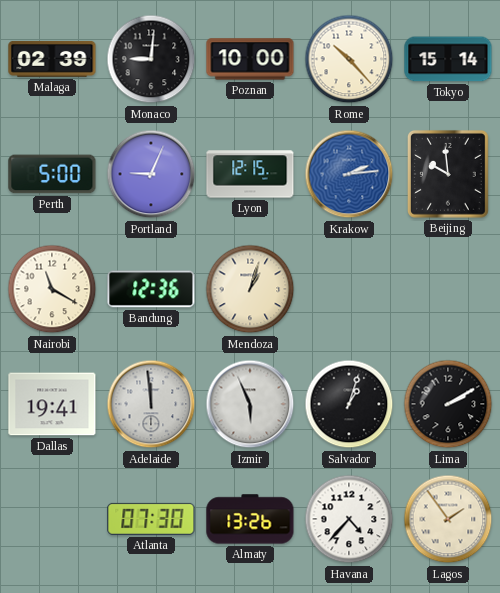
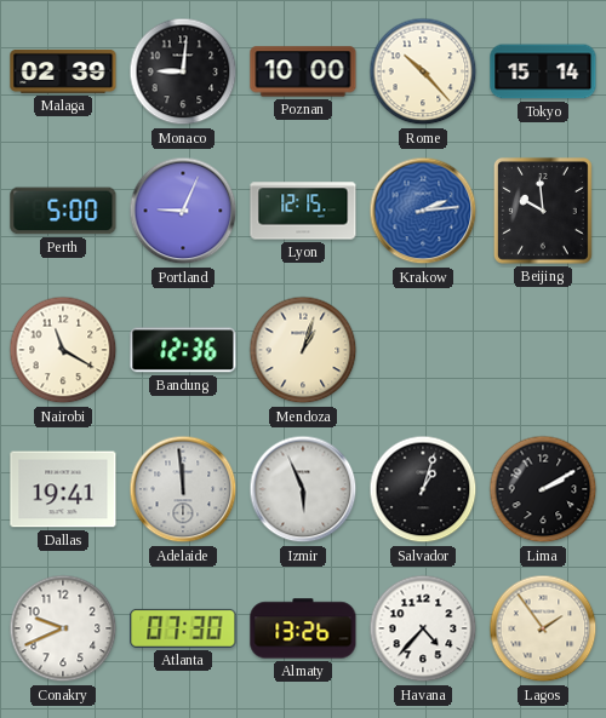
Conakry: none -> 9:41
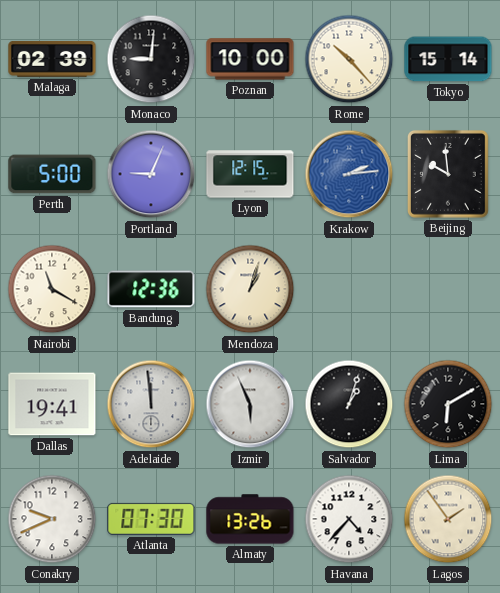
Lima: 2:10 -> 6:10
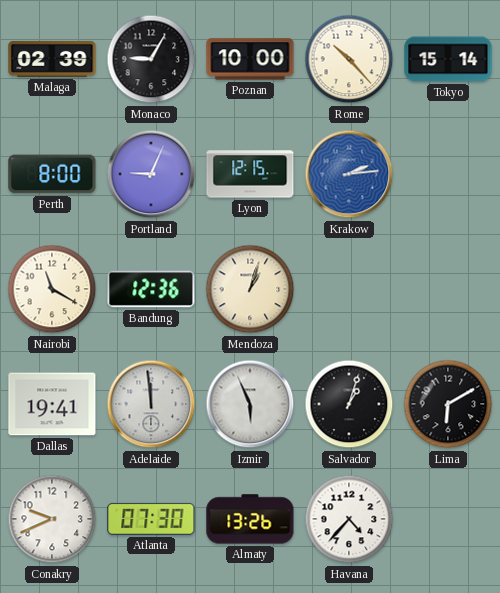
Monaco: 9:01 -> 9:05
Perth: 5:00 -> 8:00
Beijing: 9:59 -> none
Lagos: 1:54 -> none
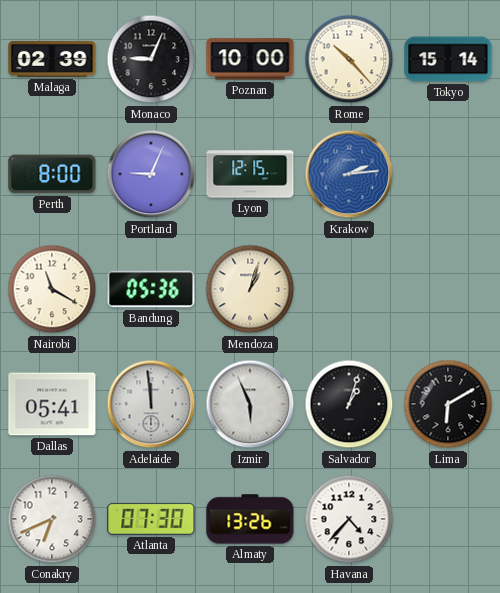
Monaco: 9:05 -> 9:04
Bandung: 12:36 -> 05:36
Dallas: 19:41 -> 05:41
Conakry: 9:41 -> 6:41
